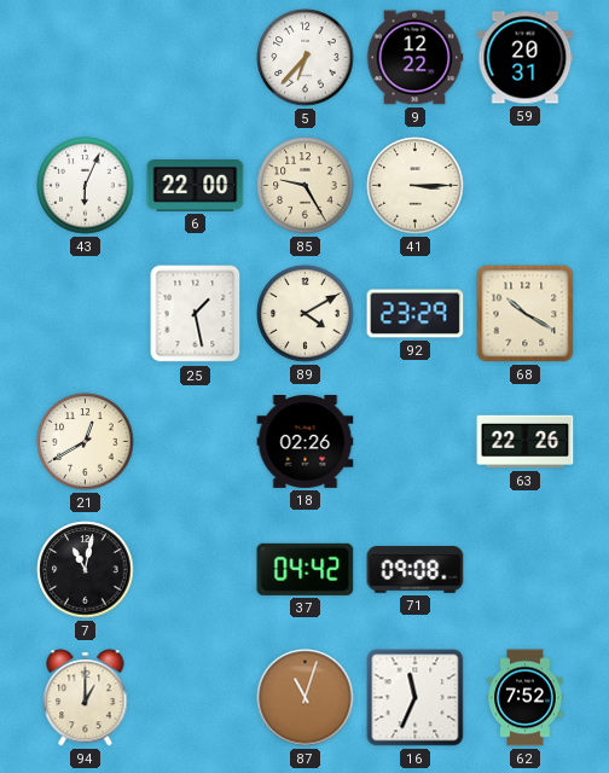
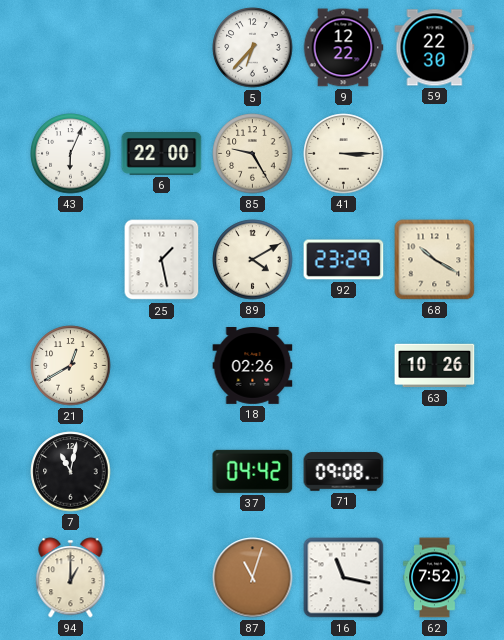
59: 20:31 -> 22:30
63: 22:26 -> 10:26
16: 11:34 -> 11:17
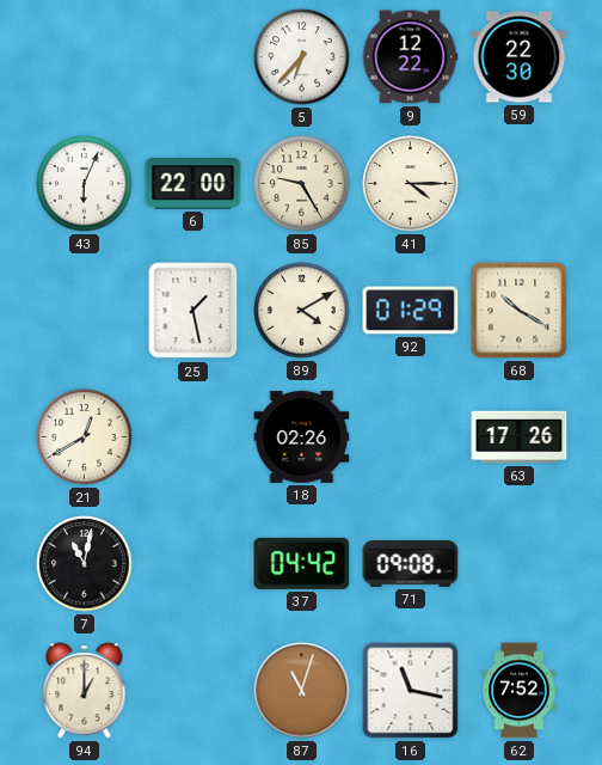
41: 3:15 -> 4:15
92: 23:29 -> 01:29
63: 10:26 -> 17:26
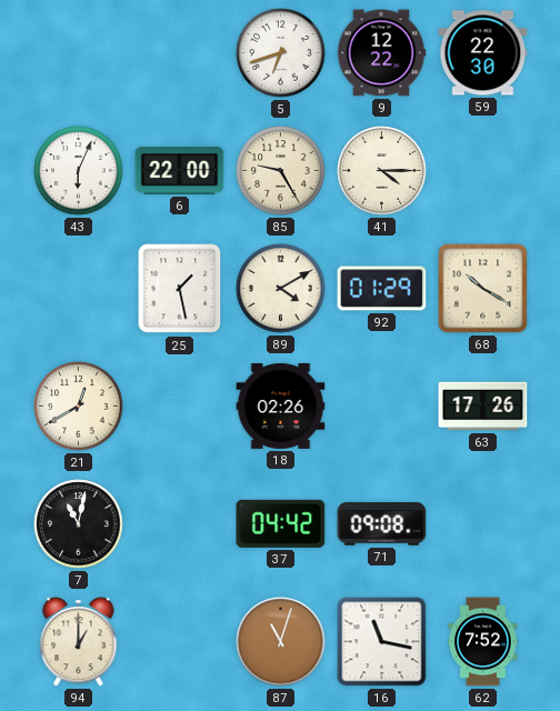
5: 6:37 -> 6:42
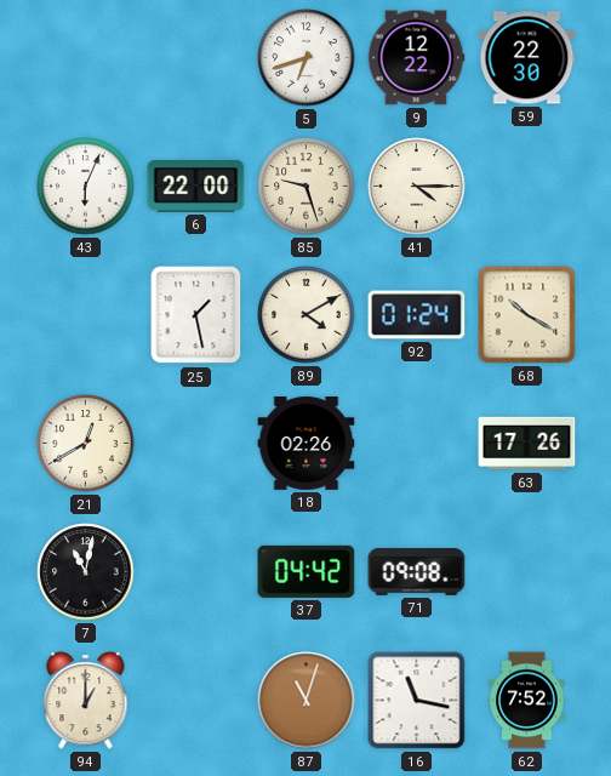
85: 9:25 -> 9:27
92: 01:29 -> 01:24
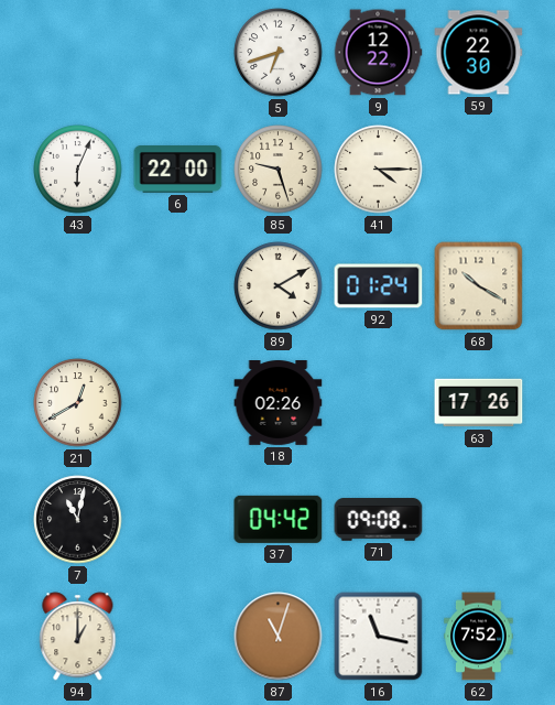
25: 1:28 -> none
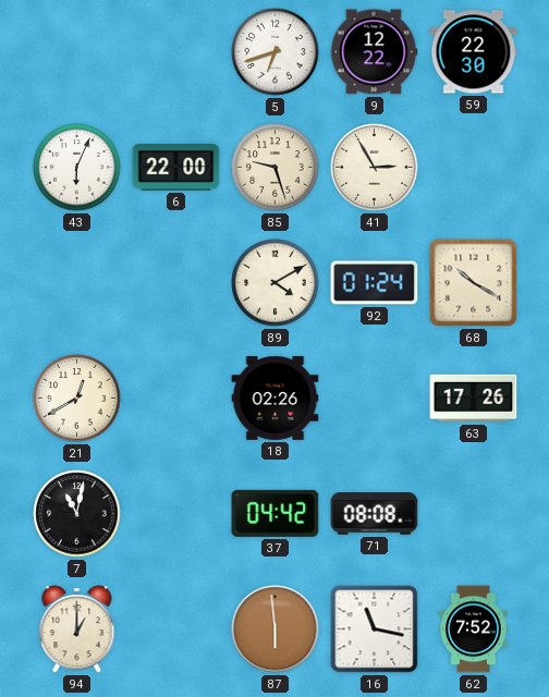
41: 4:15 -> 2:55
71: 09:08 -> 08:08
87: 11:03 -> 5:59
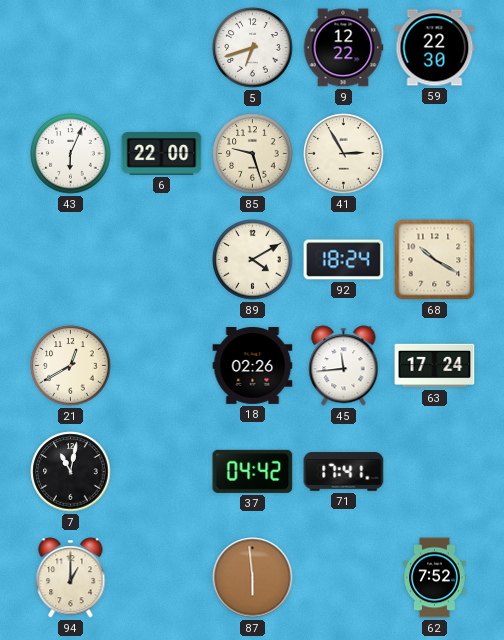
92: 01:24 -> 18:24
45: none -> 11:44
63: 17:26 -> 17:24
71: 08:08 -> 17:41
16: 11:17 -> none
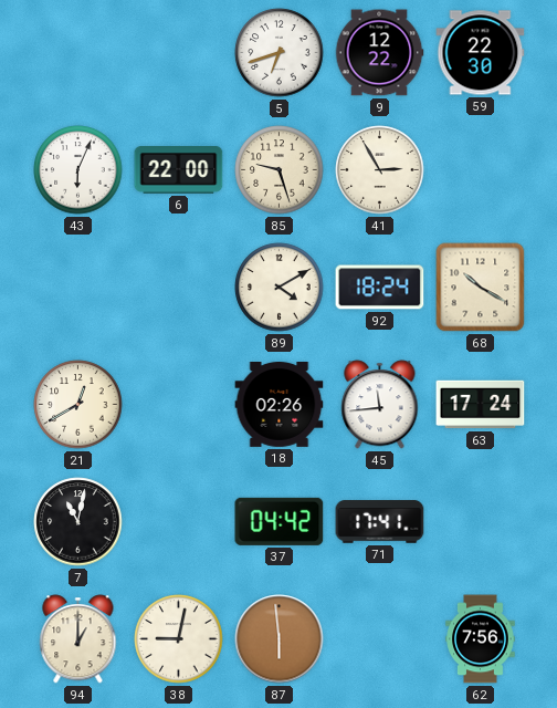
38: none -> 9:02
62: 7:52 -> 7:56
